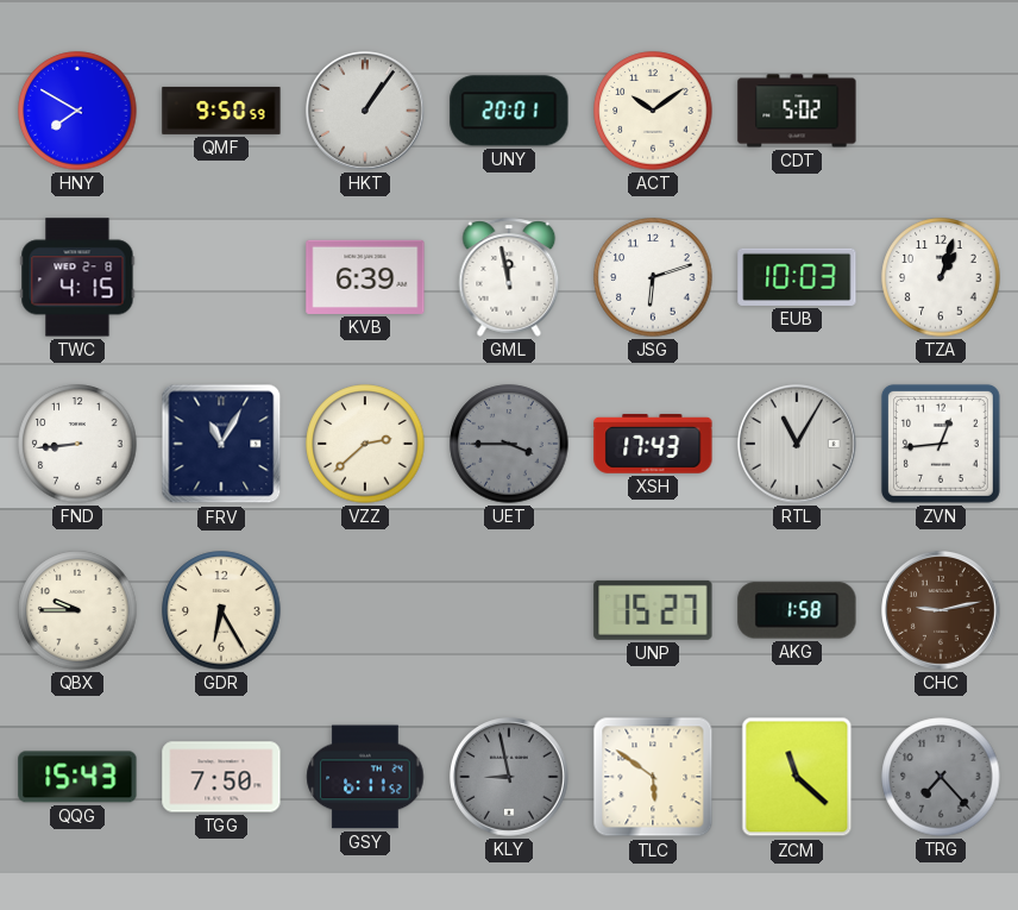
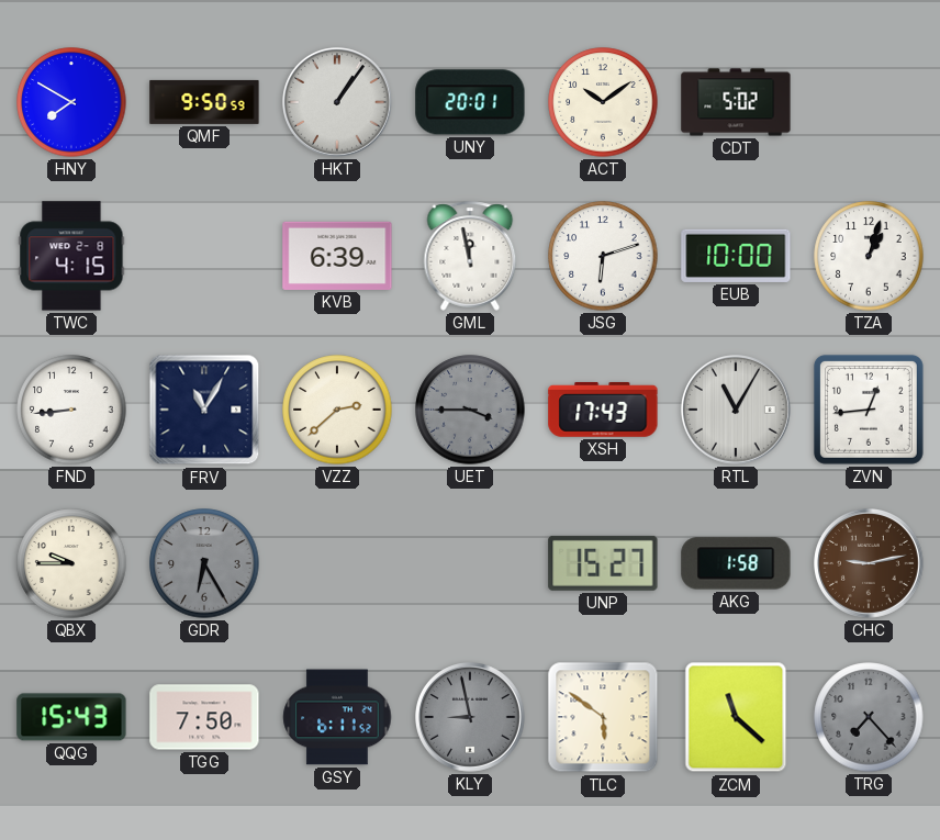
EUB: 10:03 -> 10:00
GDR dial: cream -> grey
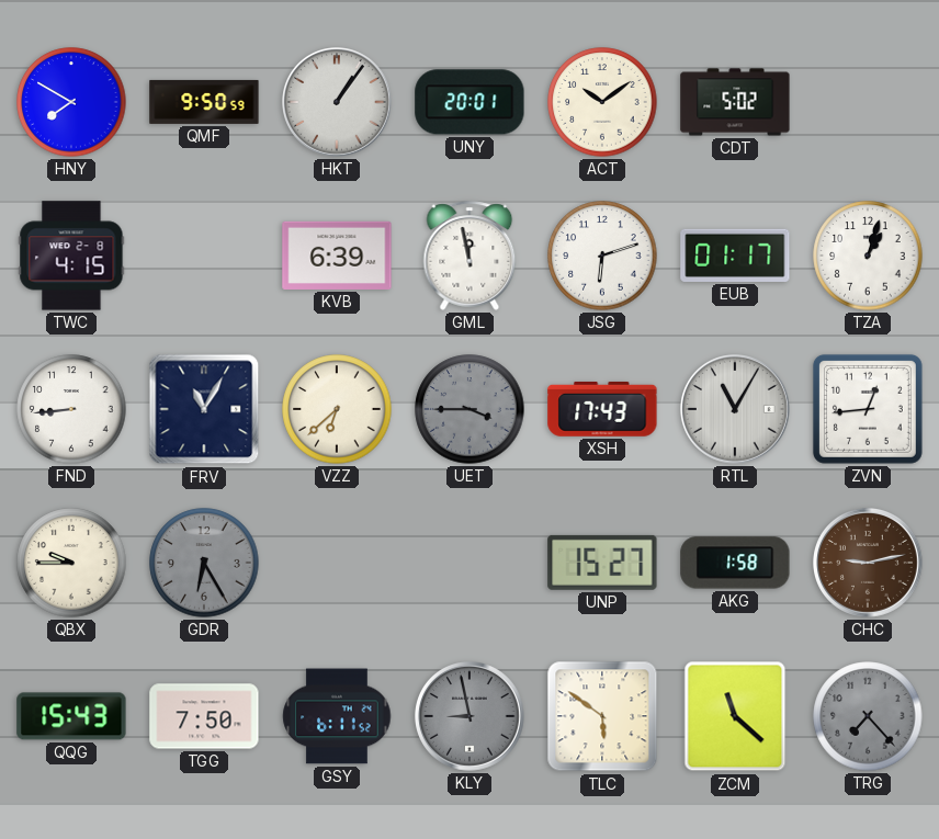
EUB: 10:00 -> 01:17
VZZ: 2:38 -> 6:38
